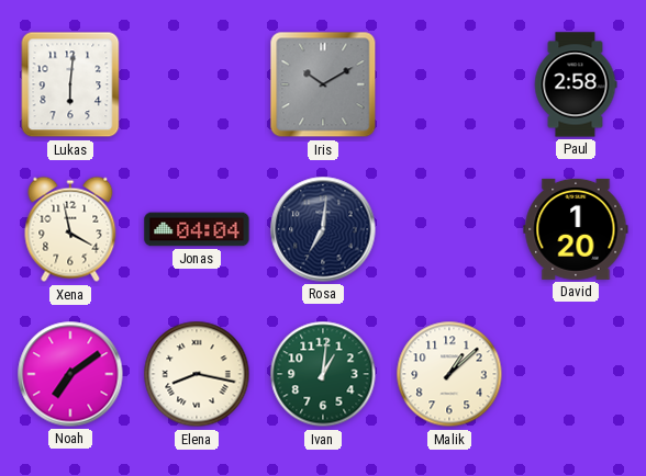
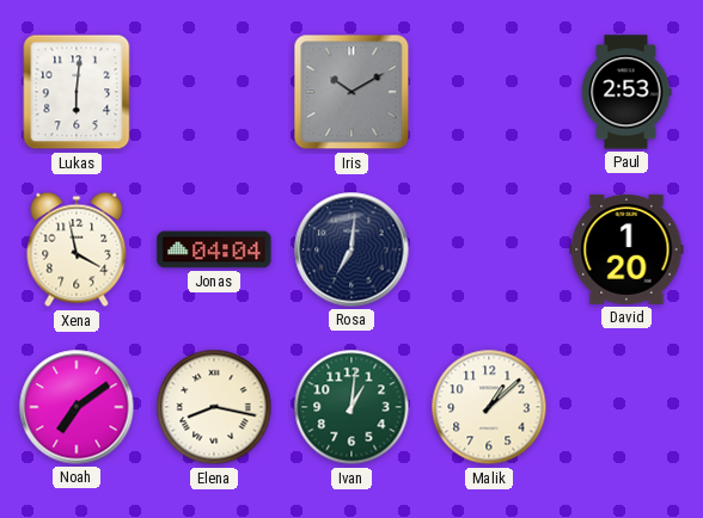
Paul: 2:58 -> 2:53
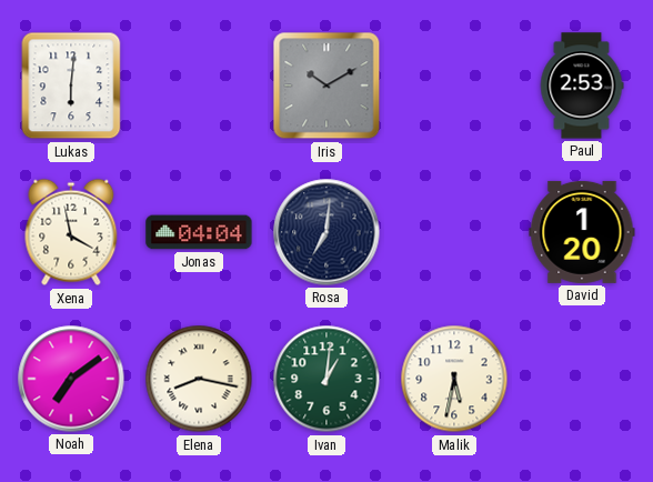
Malik: 1:08 -> 5:32
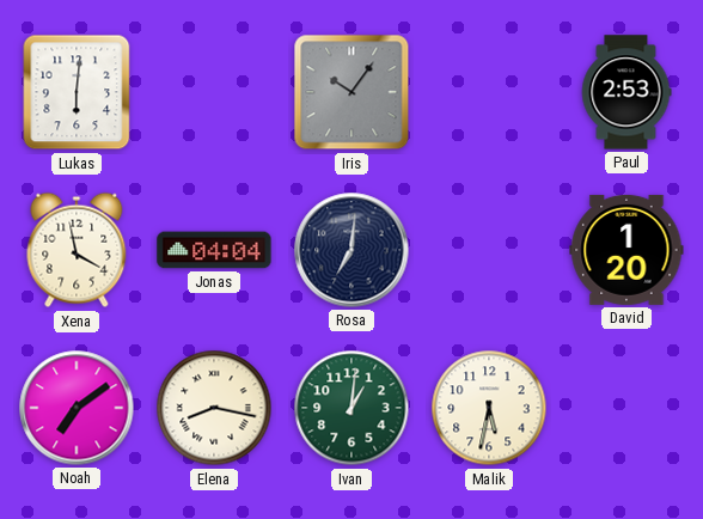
Iris: 10:10 -> 10:06
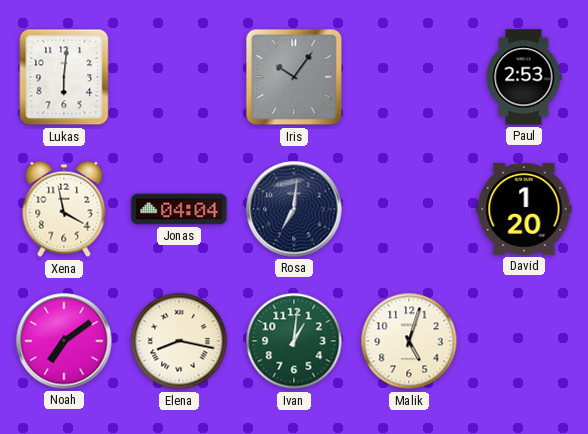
Malik: 5:32 -> 5:03
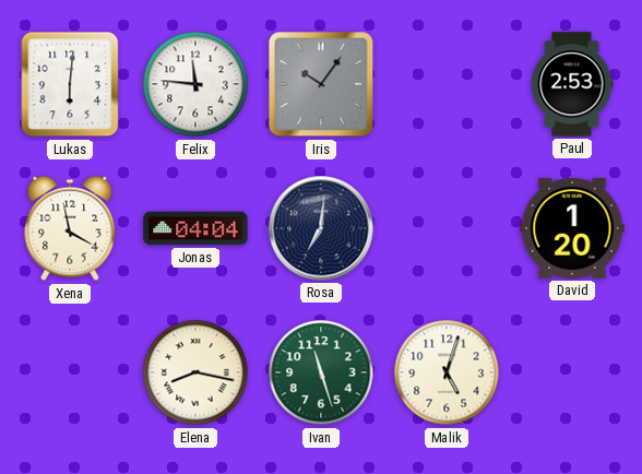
Felix: none -> 11:46
Noah: 7:09 -> none
Ivan: 1:01 -> 11:27
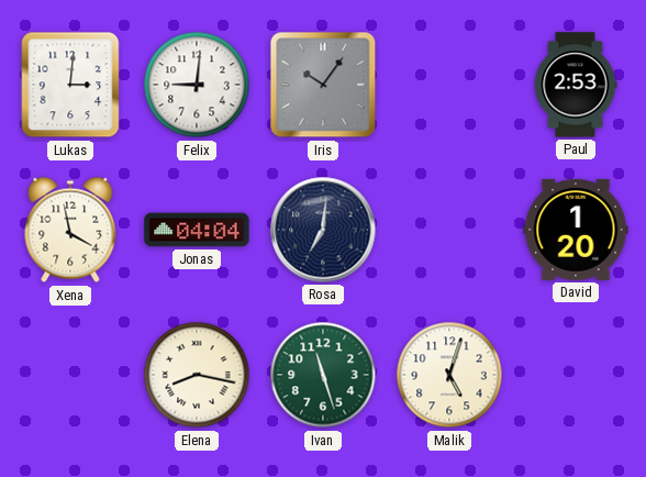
Lukas: 6:01 -> 3:01
Felix: 11:46 -> 9:01
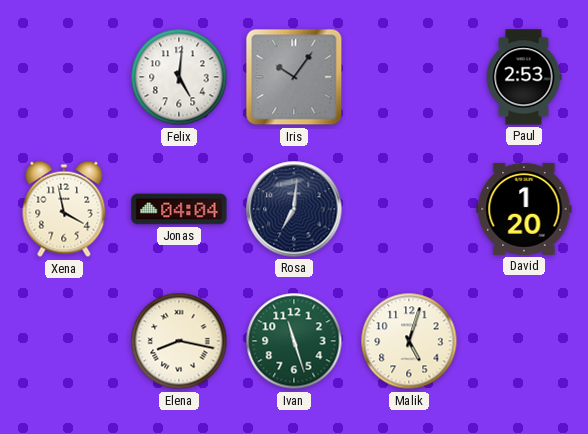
Lukas: 3:01 -> none
Felix: 9:01 -> 5:01
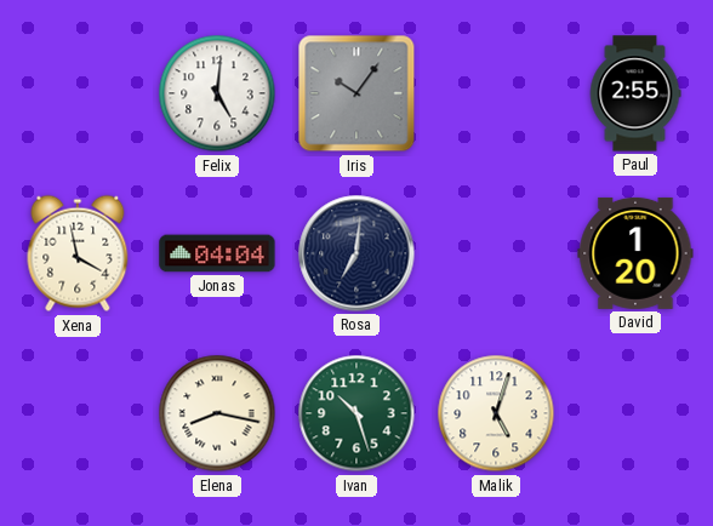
Paul: 2:53 -> 2:55
Ivan: 11:27 -> 10:27
